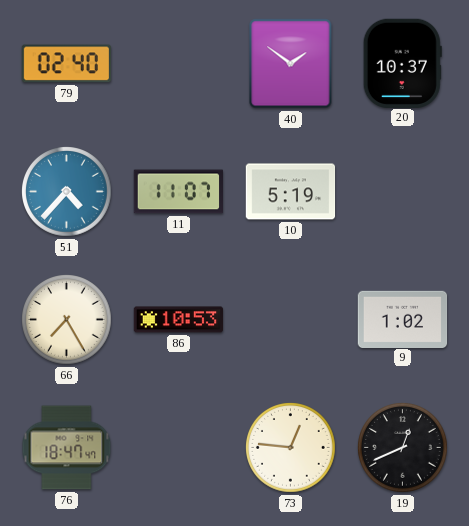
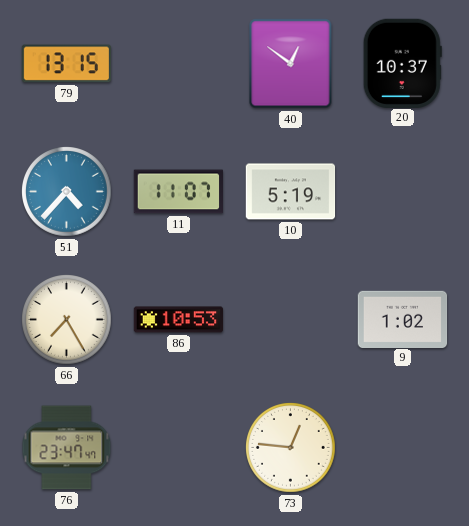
79: 02:40 -> 13:15
40: 1:51 -> 12:51
76: 18:47 -> 23:47
19: 12:41 -> none
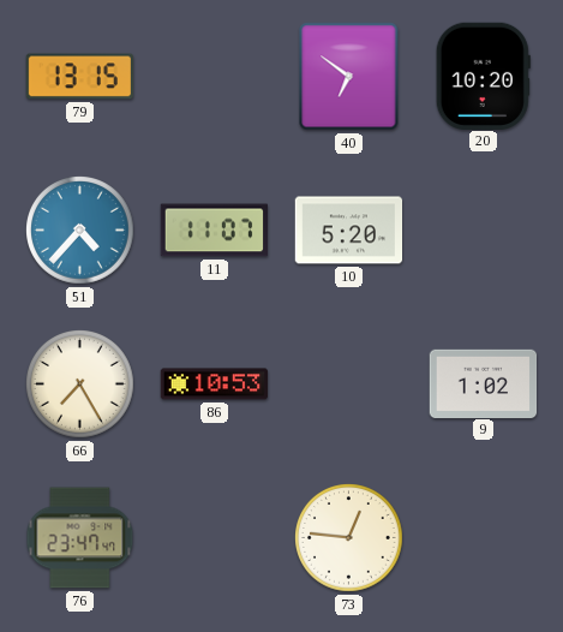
40: 12:51 -> 6:51
20: 10:37 -> 10:20
10: 5:19 -> 5:20
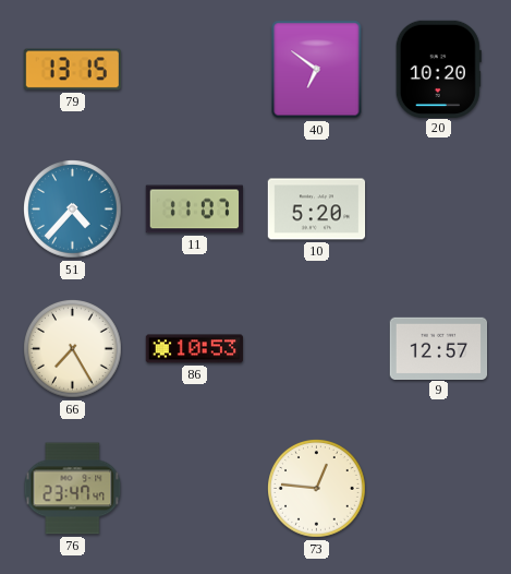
9: 1:02 -> 12:57
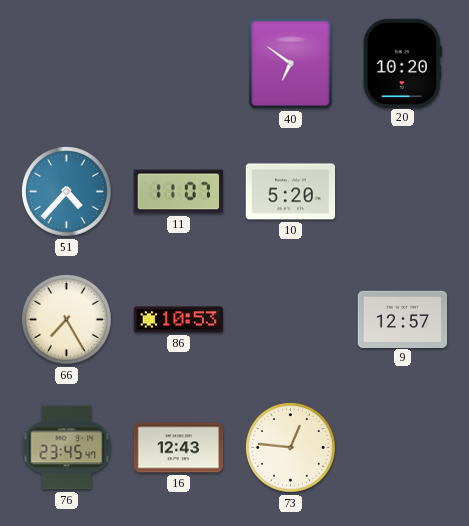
79: 13:15 -> none
76: 23:47 -> 23:45
16: none -> 12:43
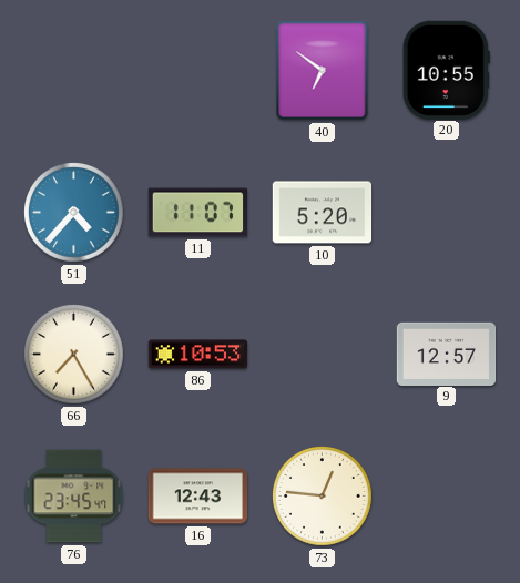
20: 10:20 -> 10:55
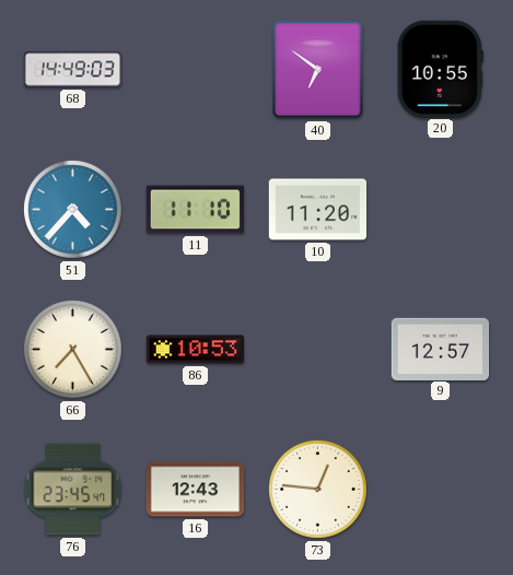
68: none -> 14:49
11: 11:07 -> 11:10
10: 5:20 -> 11:20
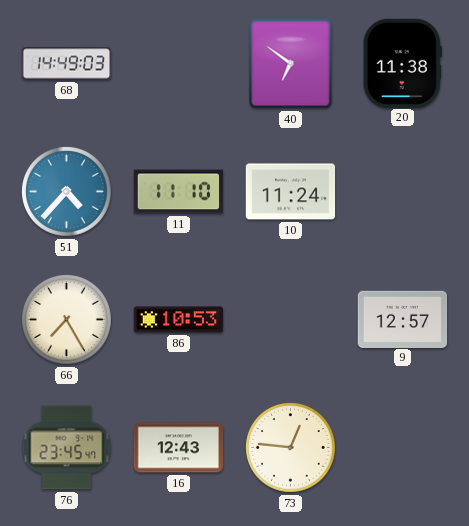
20: 10:55 -> 11:38
10: 11:20 -> 11:24
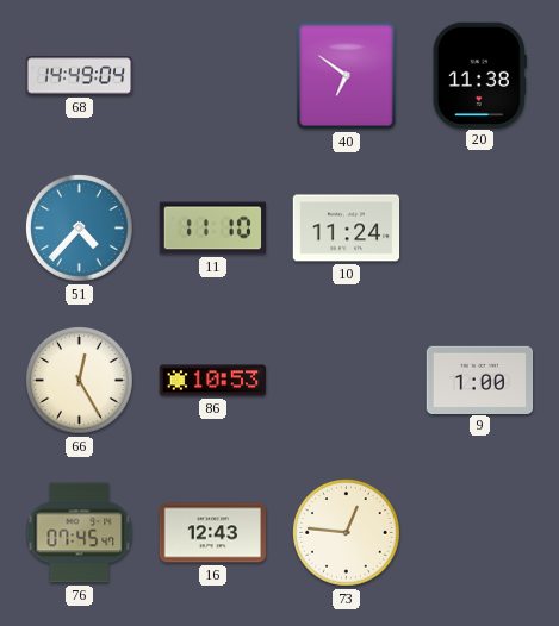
68: 14:49:03 -> 14:49:04
66: 7:25 -> 12:25
9: 12:57 -> 1:00
76: 23:45 -> 07:45
